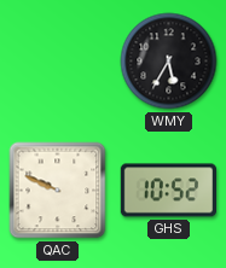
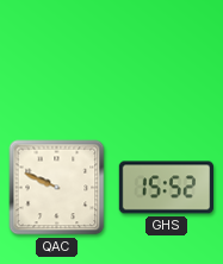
WMY: 5:35 -> none
GHS: 10:52 -> 15:52
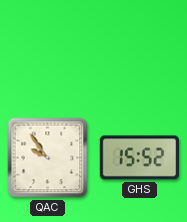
QAC: 9:49 -> 9:54
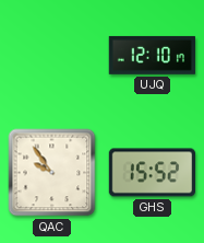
UJQ: none -> 12:10
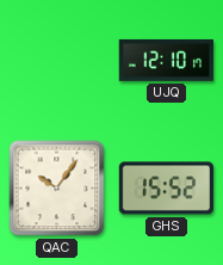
QAC: 9:54 -> 10:06
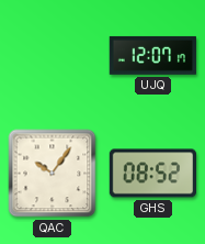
UJQ: 12:10 -> 12:07
GHS: 15:52 -> 08:52
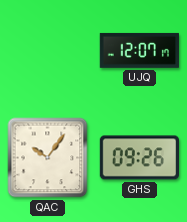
GHS: 08:52 -> 09:26
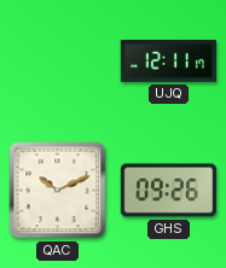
UJQ: 12:07 -> 12:11
QAC: 10:06 -> 10:11
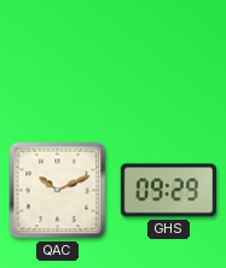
UJQ: 12:11 -> none
GHS: 09:26 -> 09:29
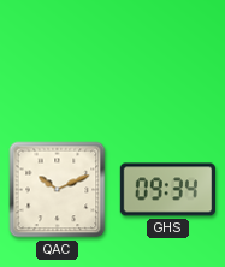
GHS: 09:29 -> 09:34
